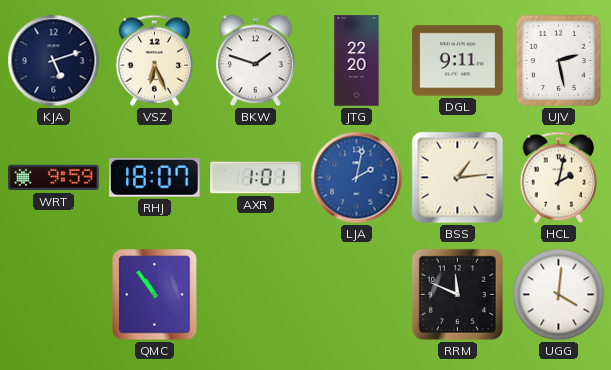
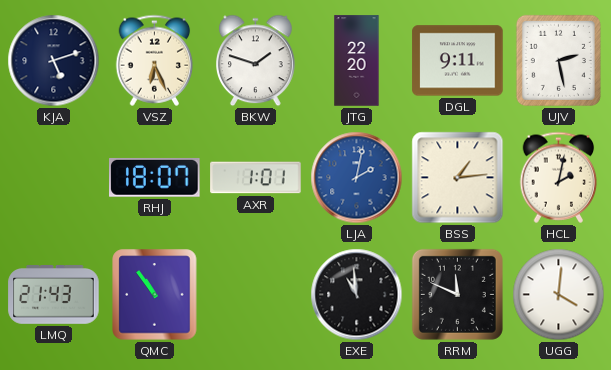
WRT: 9:59 -> none
LMQ: none -> 21:43
EXE: none -> 10:59
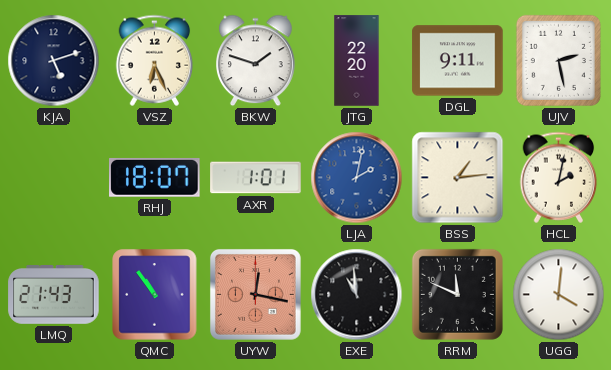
UYW: none -> 12:17
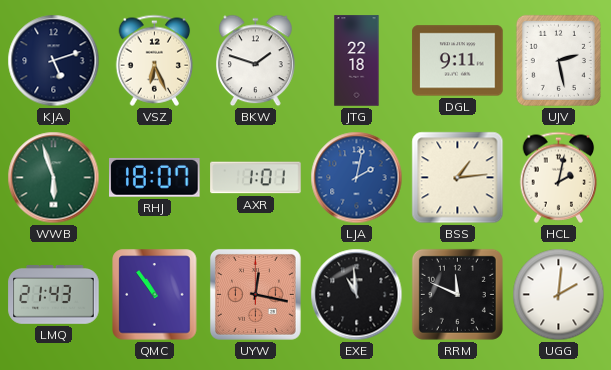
JTG: 22:20 -> 22:18
WWB: none -> 5:57
UGG: 4:01 -> 2:01
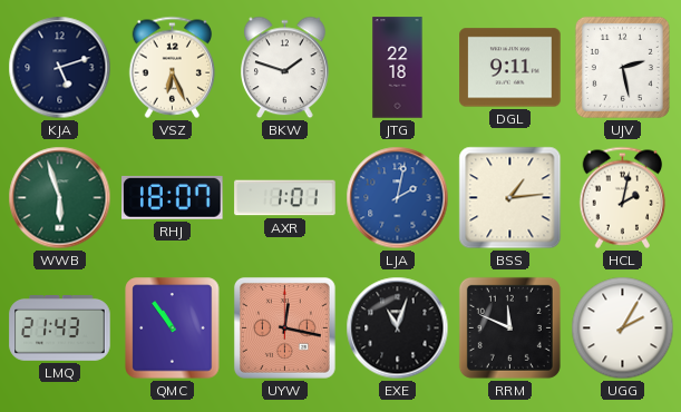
EXE: 10:59 -> 11:03
UGG: 2:01 -> 2:05
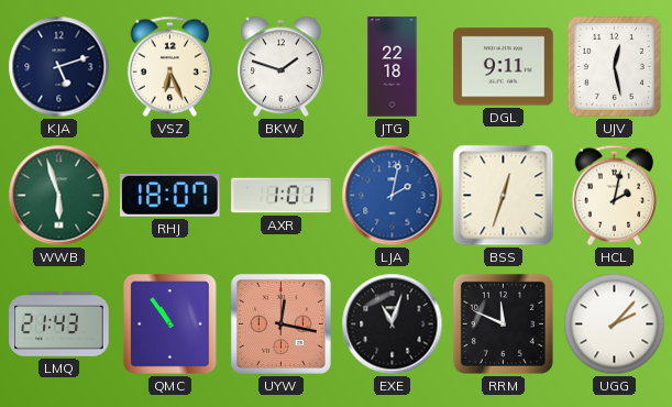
UJV: 2:28 -> 12:28
BSS: 1:14 -> 12:33
UGG: 2:05 -> 2:07
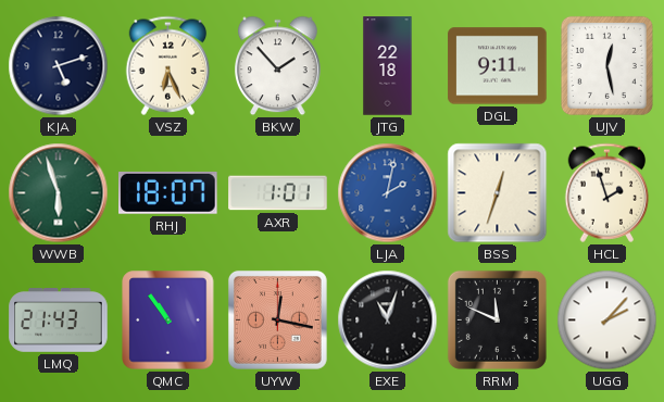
BKW: 1:48 -> 1:53
HCL: 2:02 -> 1:57
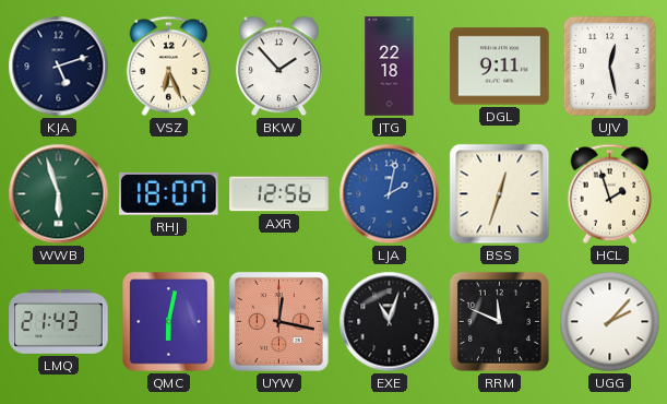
AXR: 1:01 -> 12:56
QMC: 10:54 -> 6:02
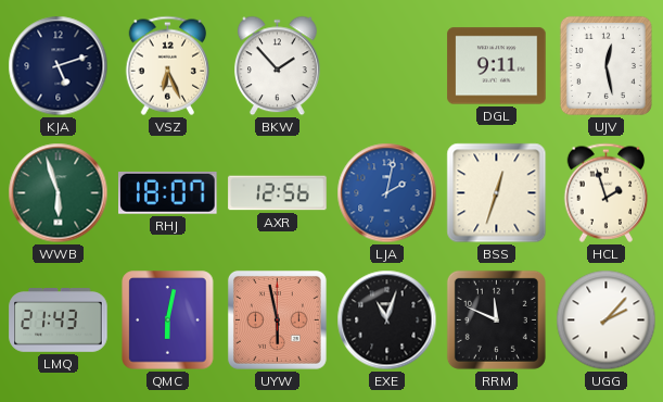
JTG: 22:18 -> none
UYW: 12:17 -> 5:58
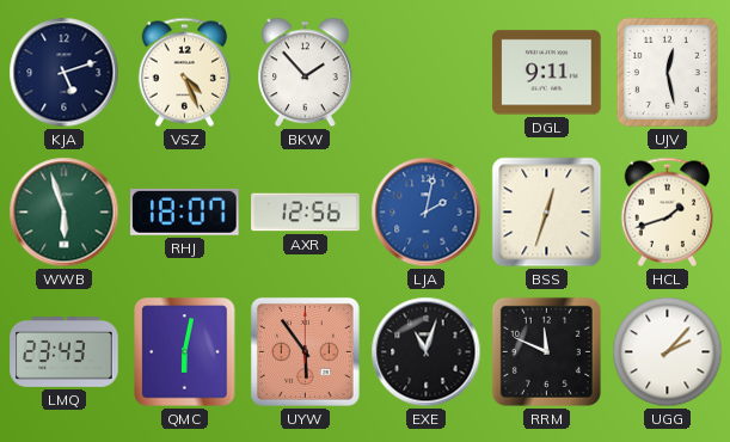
VSZ: 6:26 -> 4:26
HCL: 1:57 -> 1:42
LMQ: 21:43 -> 23:43
UYW: 5:58 -> 5:54
